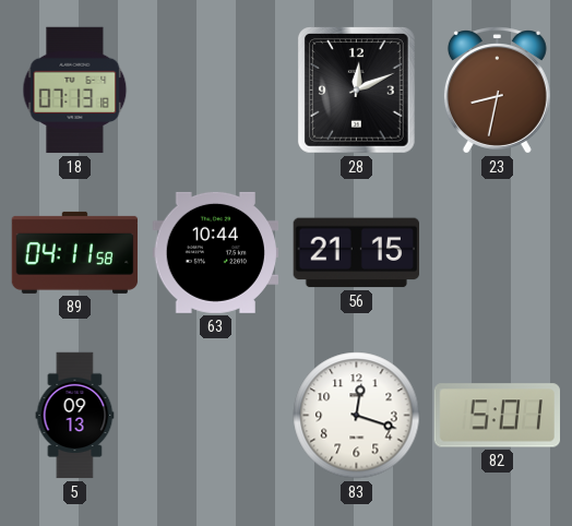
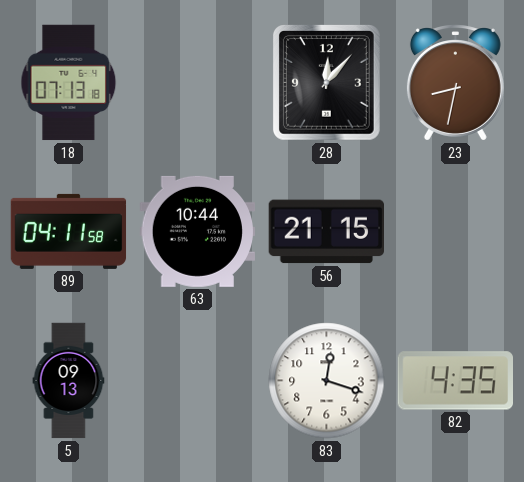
28: 12:11 -> 12:07
82: 5:01 -> 4:35
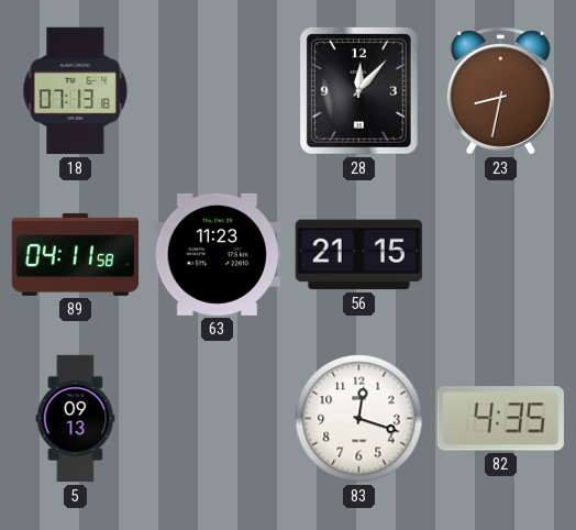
63: 10:44 -> 11:23
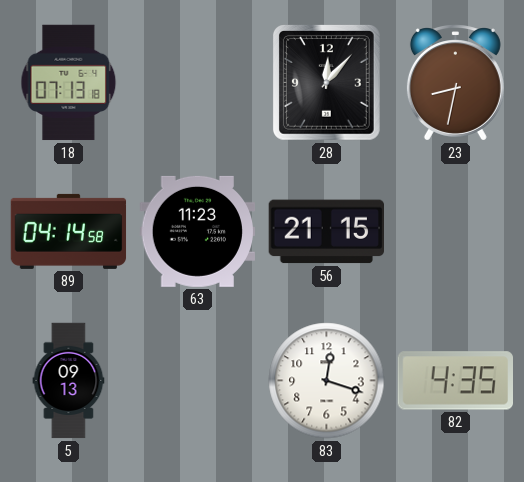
89: 04:11 -> 04:14
